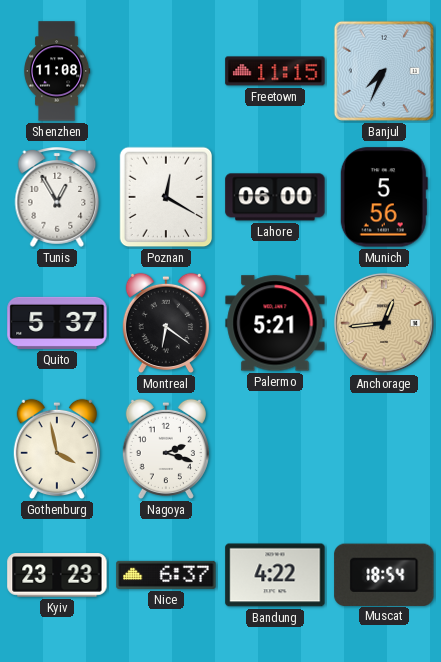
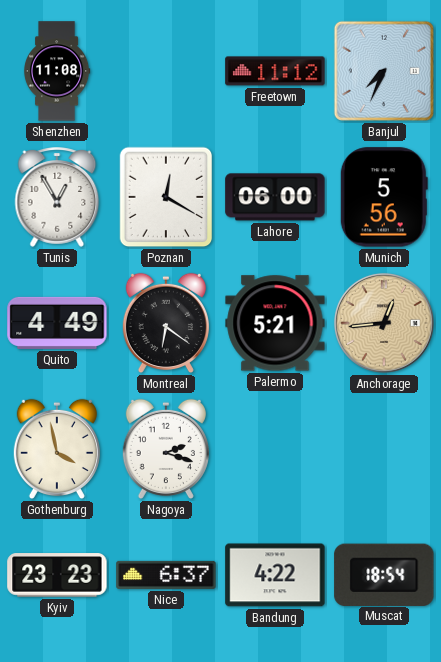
Freetown: 11:15 -> 11:12
Quito: 5:37 -> 4:49
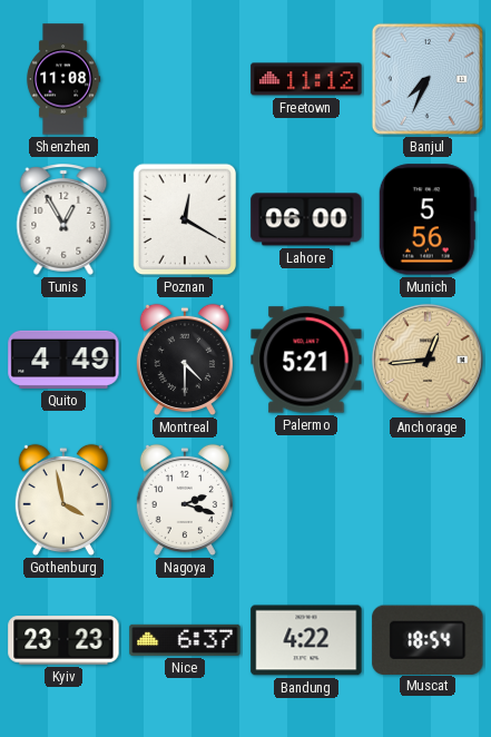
Montreal: 6:21 -> 4:30
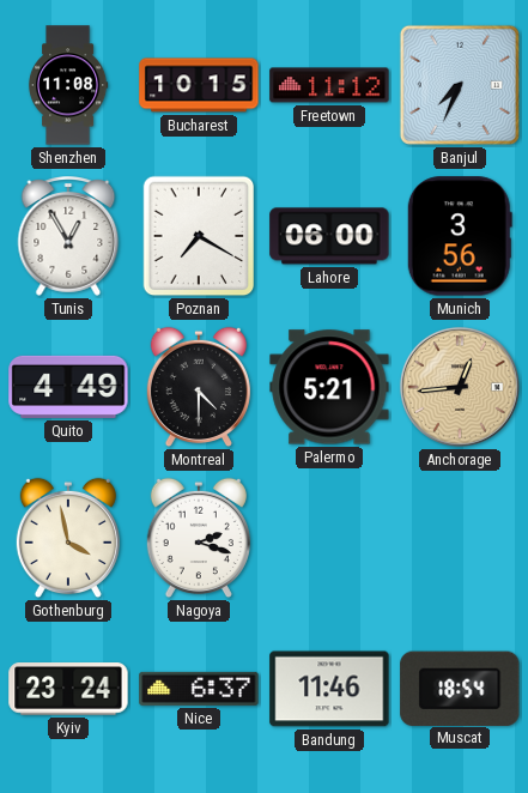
Bucharest: none -> 10:15
Poznan: 12:20 -> 7:20
Munich: 5:56 -> 3:56
Kyiv: 23:23 -> 23:24
Bandung: 4:22 -> 11:46
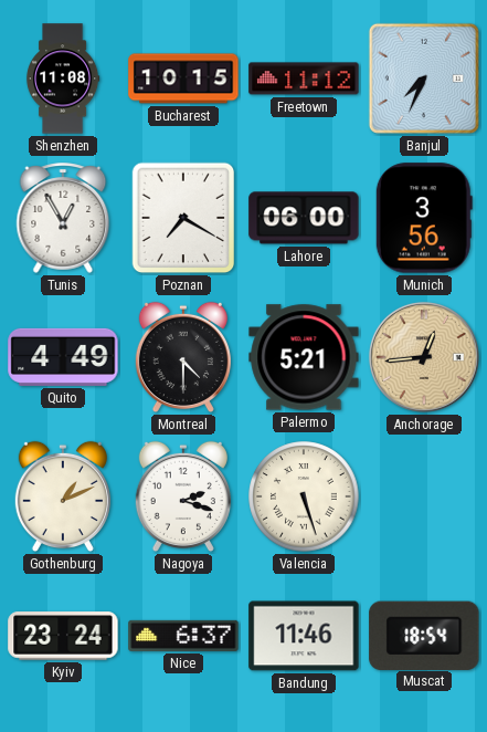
Gothenburg: 3:58 -> 1:11
Valencia: none -> 5:27
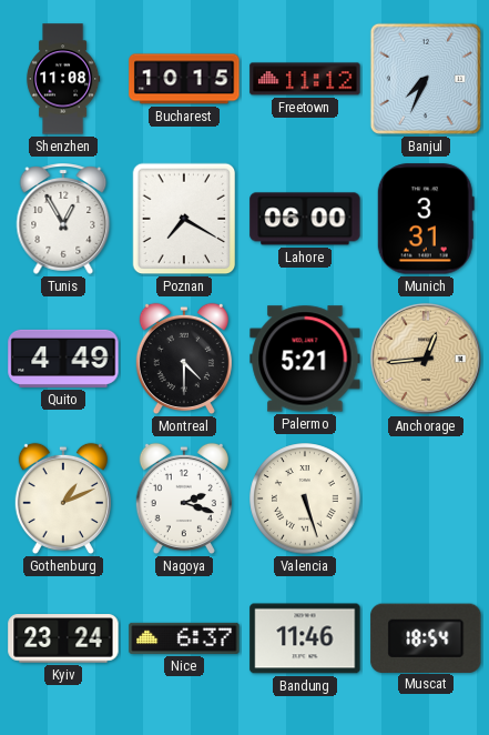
Munich: 3:56 -> 3:31
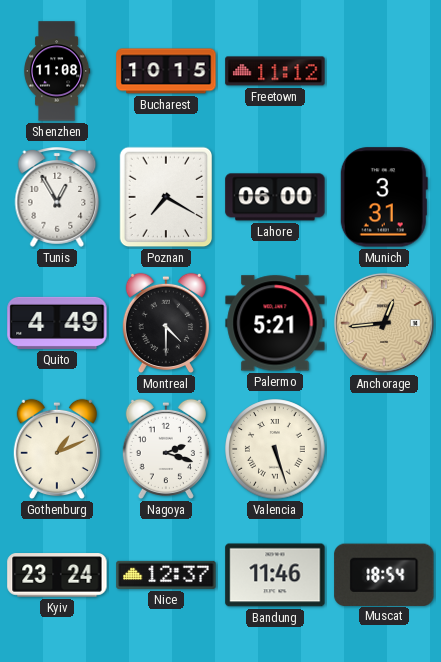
Banjul: 7:34 -> none
Nice: 6:37 -> 12:37
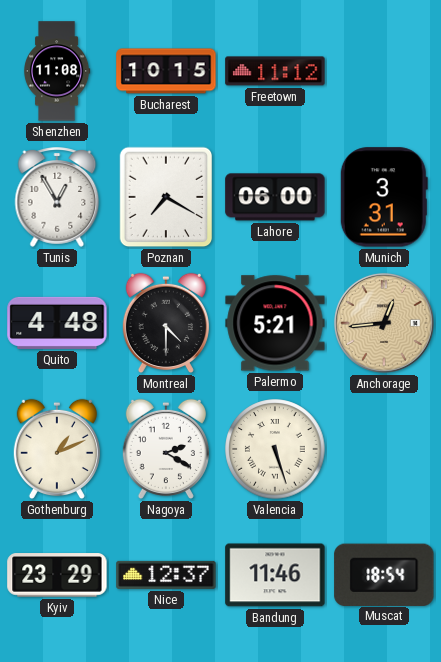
Quito: 4:49 -> 4:48
Nagoya: 2:18 -> 2:20
Kyiv: 23:24 -> 23:29
